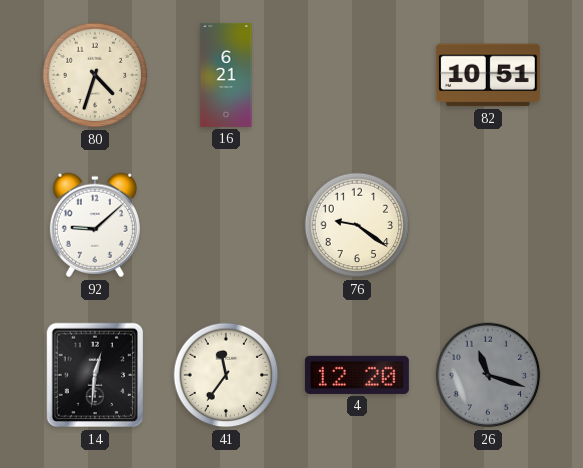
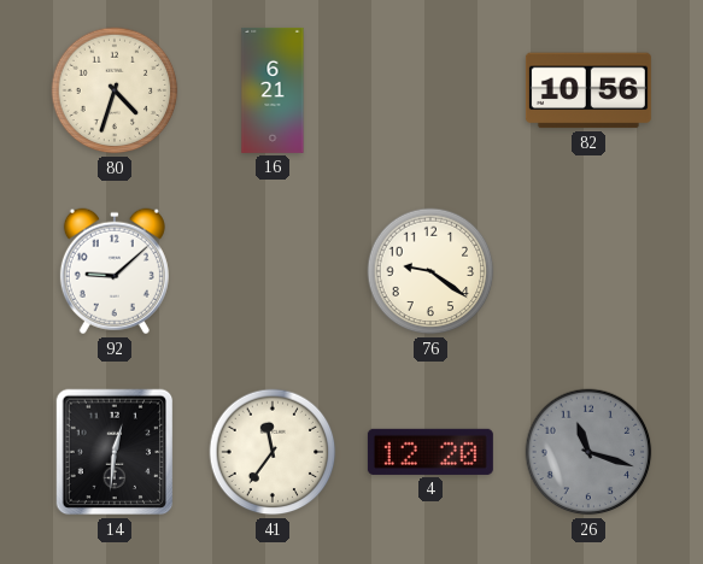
82: 10:51 -> 10:56
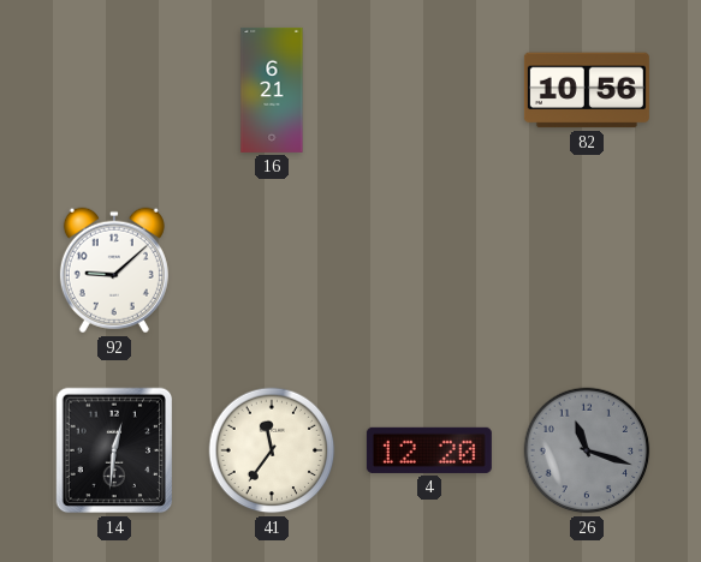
80: 4:33 -> none
76: 9:21 -> none
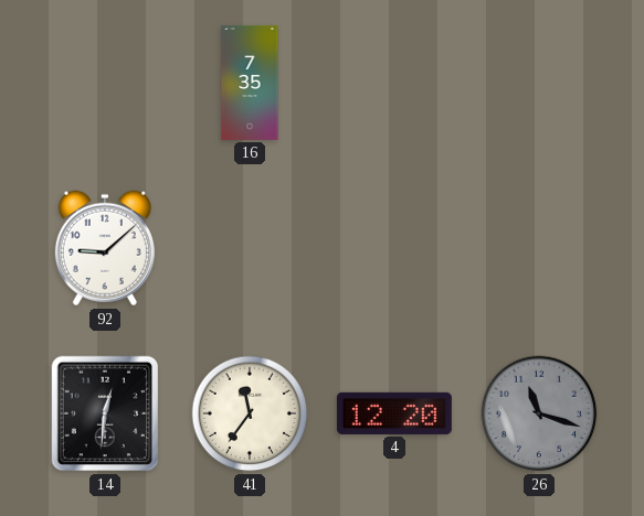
16: 6:21 -> 7:35
82: 10:56 -> none
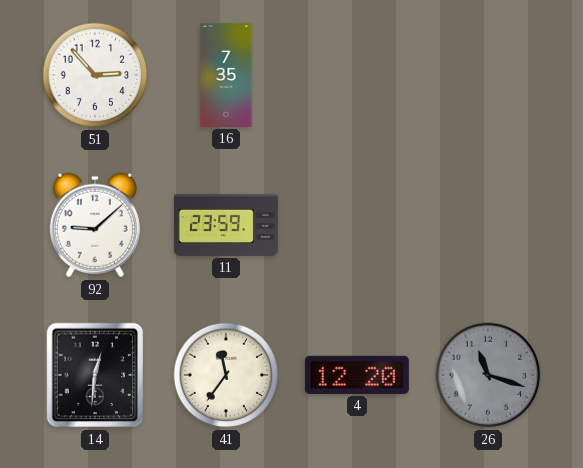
51: none -> 2:53
11: none -> 23:59
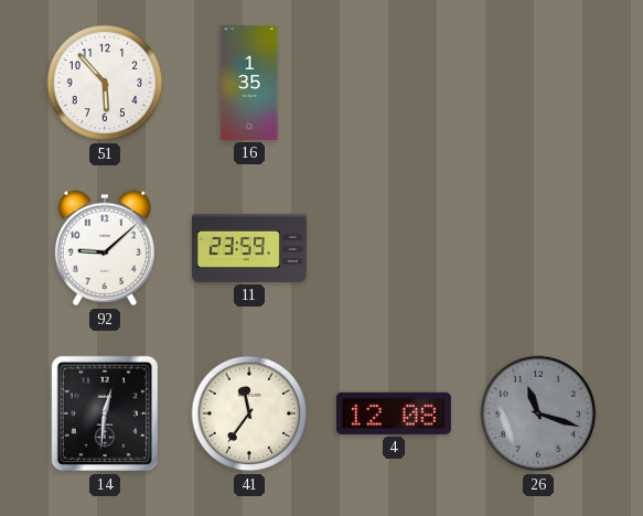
51: 2:53 -> 5:53
16: 7:35 -> 1:35
4: 12:20 -> 12:08
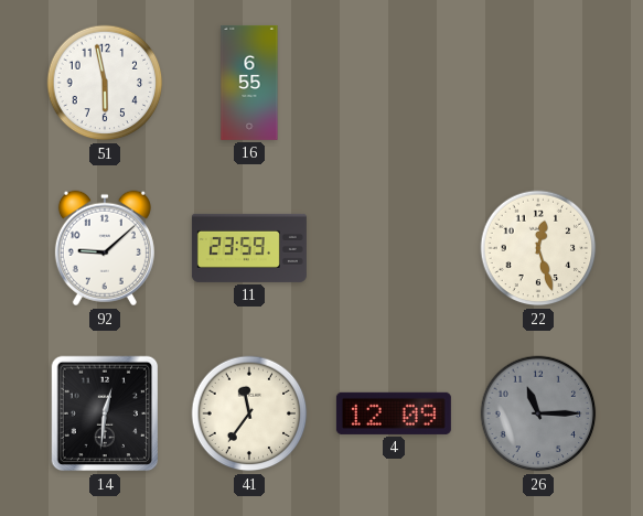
51: 5:53 -> 5:58
16: 1:35 -> 6:55
22: none -> 12:27
4: 12:08 -> 12:09
26: 11:18 -> 11:15
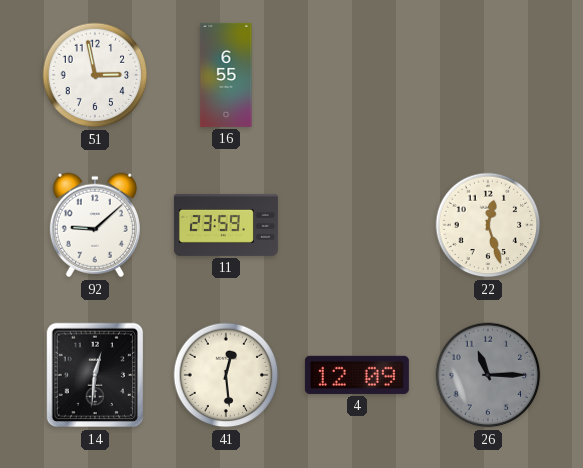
51: 5:58 -> 2:58
41: 11:36 -> 12:29
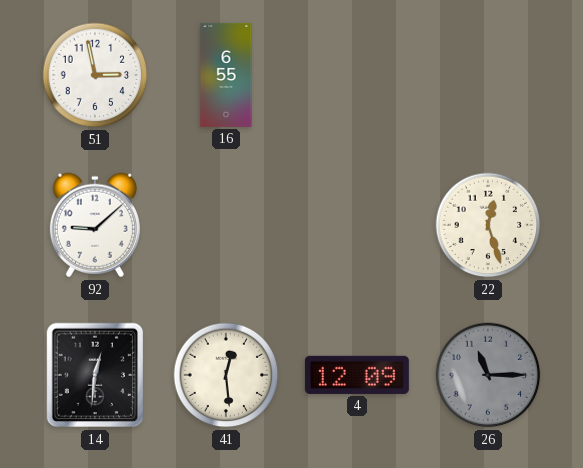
11: 23:59 -> none
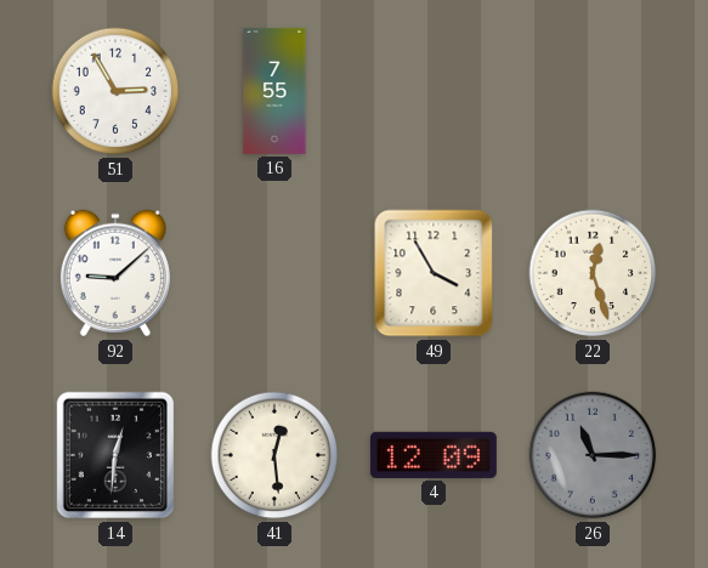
51: 2:58 -> 2:55
16: 6:55 -> 7:55
49: none -> 3:55
